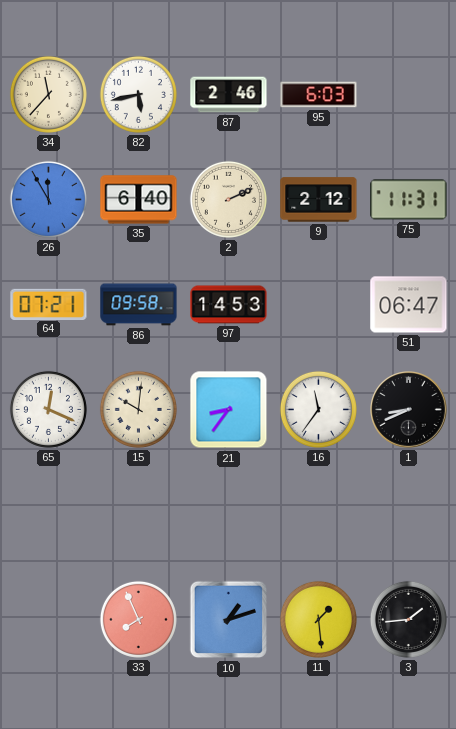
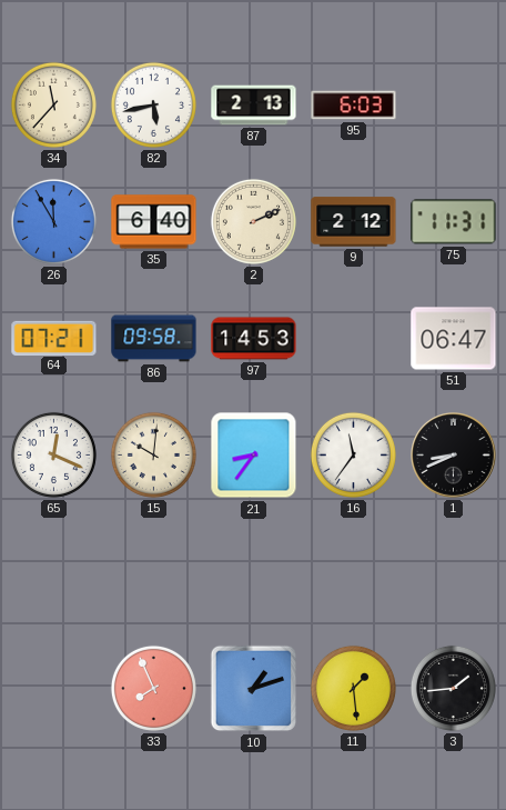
87: 2:46 -> 2:13
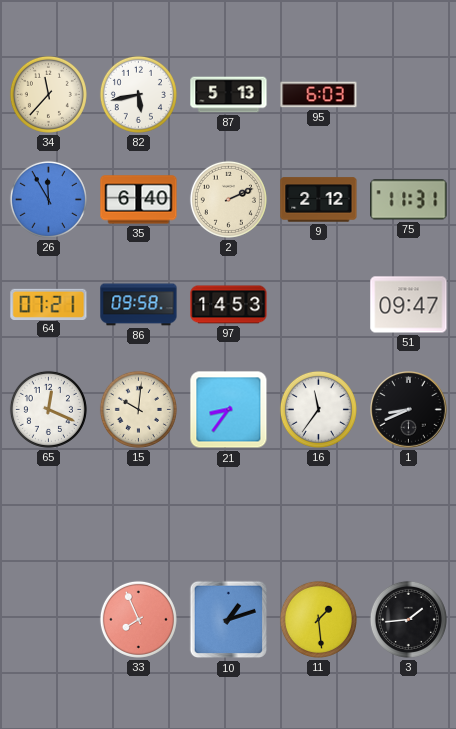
87: 2:13 -> 5:13
51: 06:47 -> 09:47
